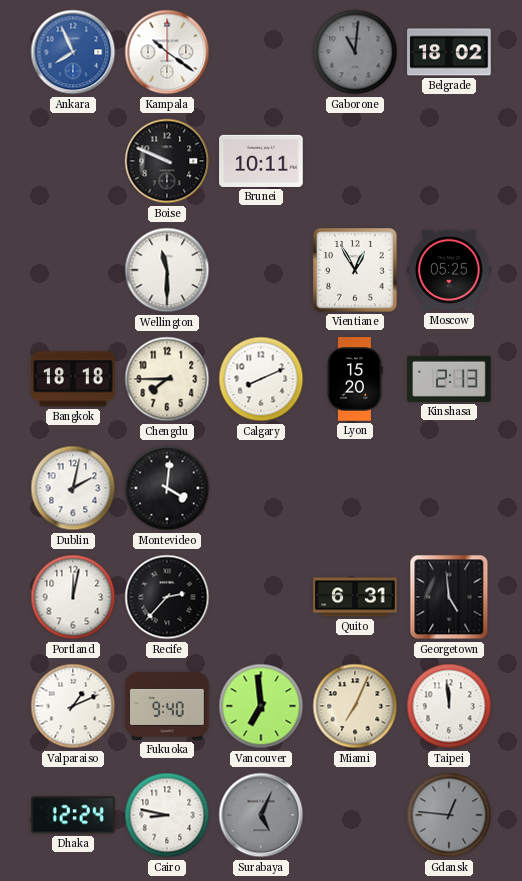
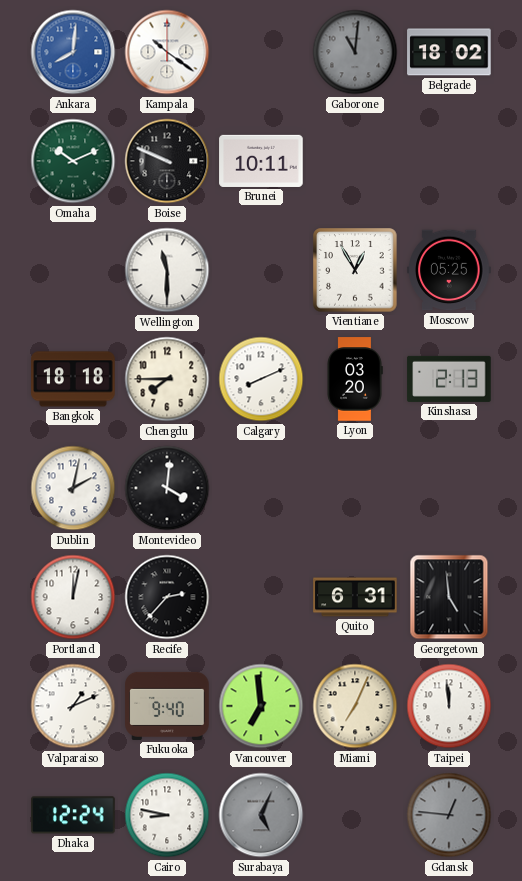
Ankara: 7:56 -> 8:01
Omaha: none -> 10:11
Lyon: 15:20 -> 03:20
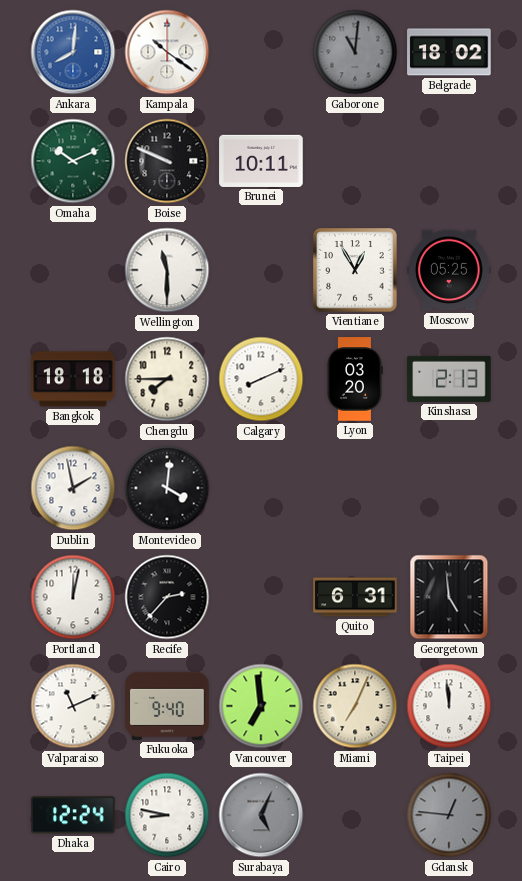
Dublin: 2:02 -> 1:58
Valparaiso: 1:11 -> 11:11
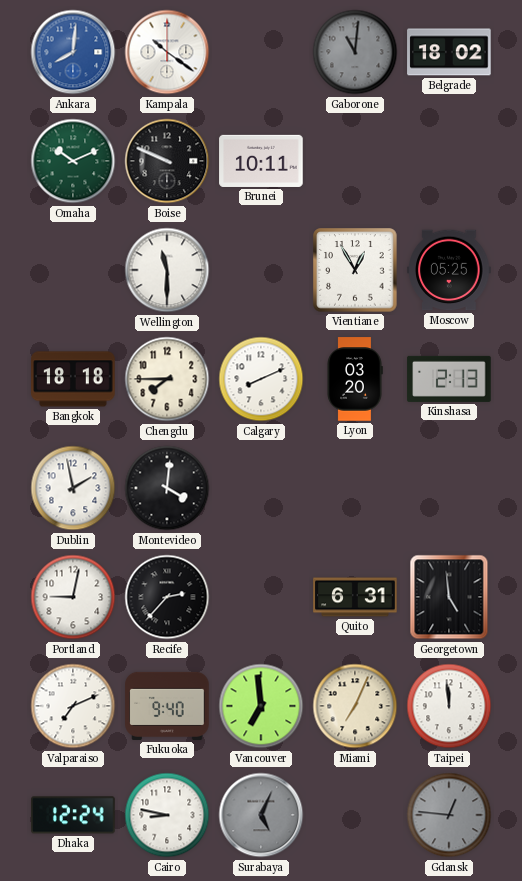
Portland: 12:02 -> 9:02
Valparaiso: 11:11 -> 7:11
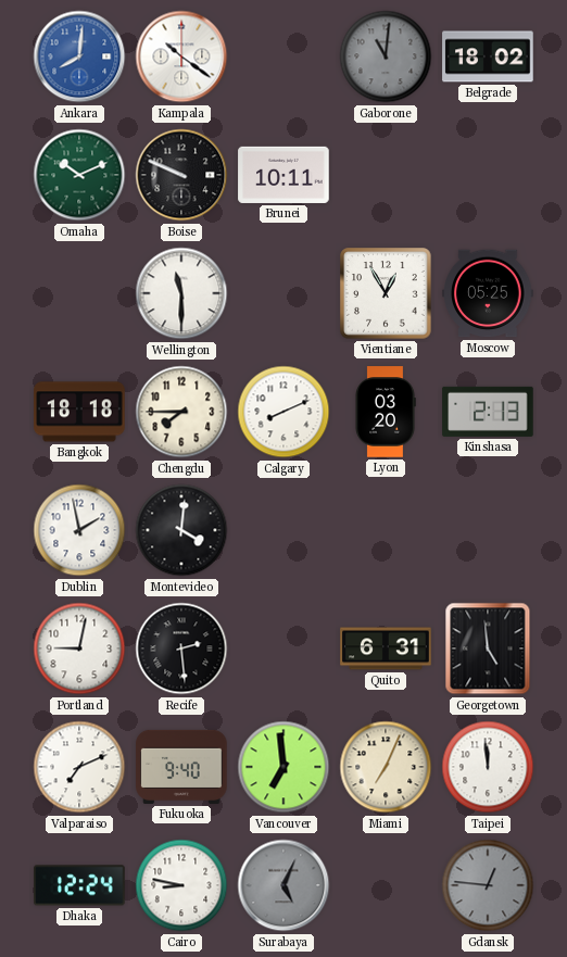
Recife: 2:37 -> 2:29
